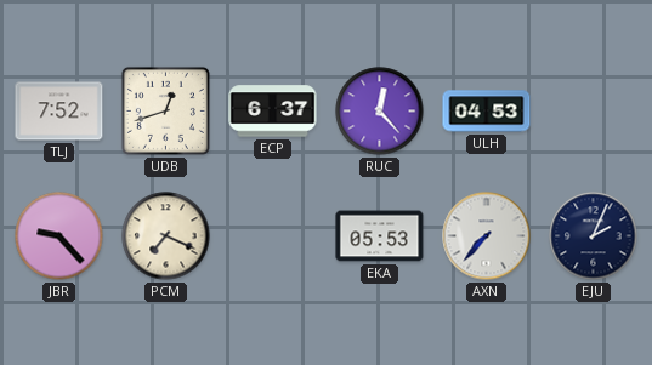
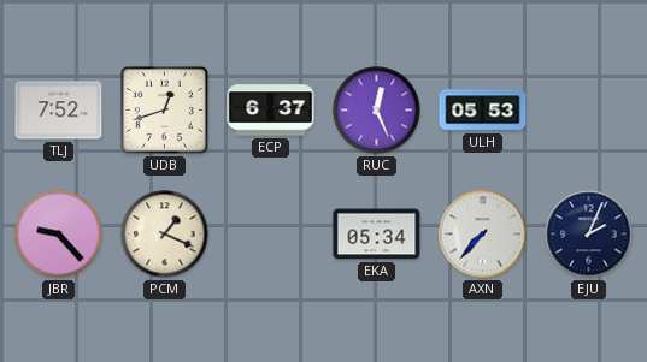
RUC: 12:23 -> 12:26
ULH: 04:53 -> 05:53
PCM: 7:19 -> 1:19
EKA: 05:53 -> 05:34
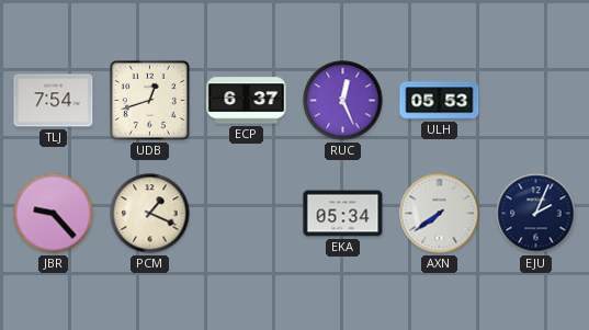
TLJ: 7:52 -> 7:54
AXN: 7:37 -> 7:39
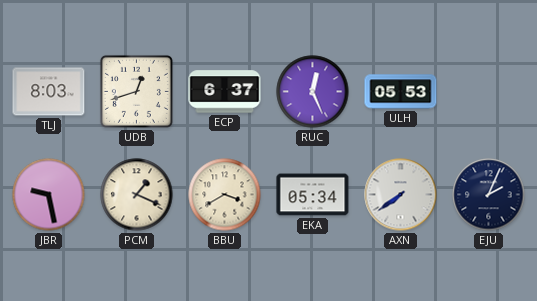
TLJ: 7:54 -> 8:03
JBR: 9:23 -> 9:28
BBU: none -> 3:40
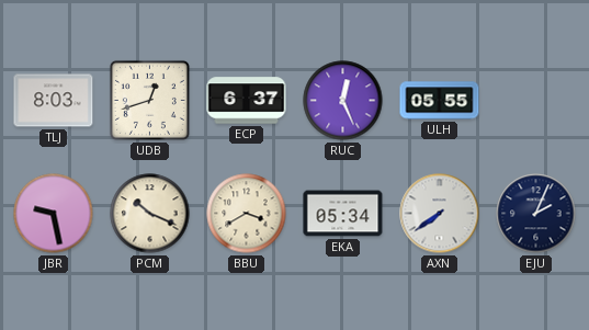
ULH: 05:53 -> 05:55
PCM: 1:19 -> 10:19
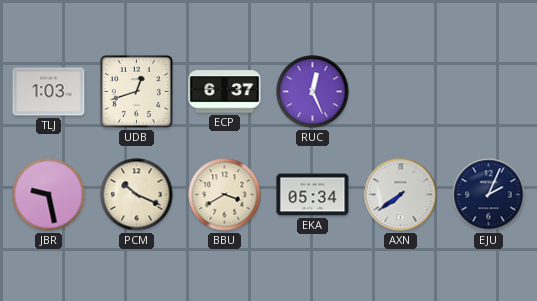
TLJ: 8:03 -> 1:03
ULH: 05:55 -> none
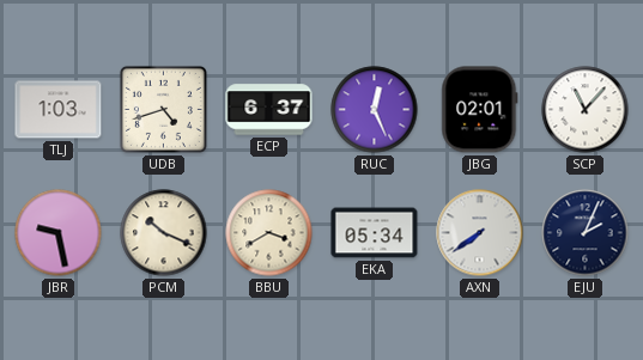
UDB: 12:42 -> 4:42
JBG: none -> 02:01
SCP: none -> 11:07
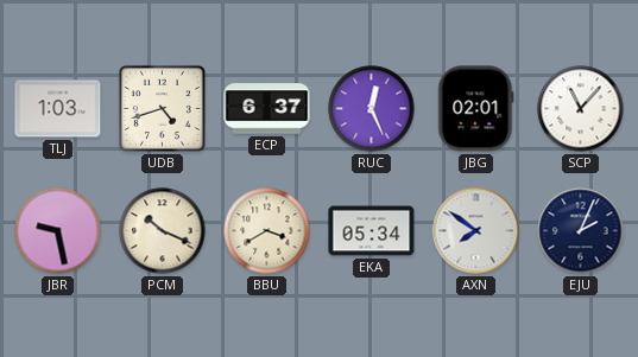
AXN: 7:39 -> 7:51
